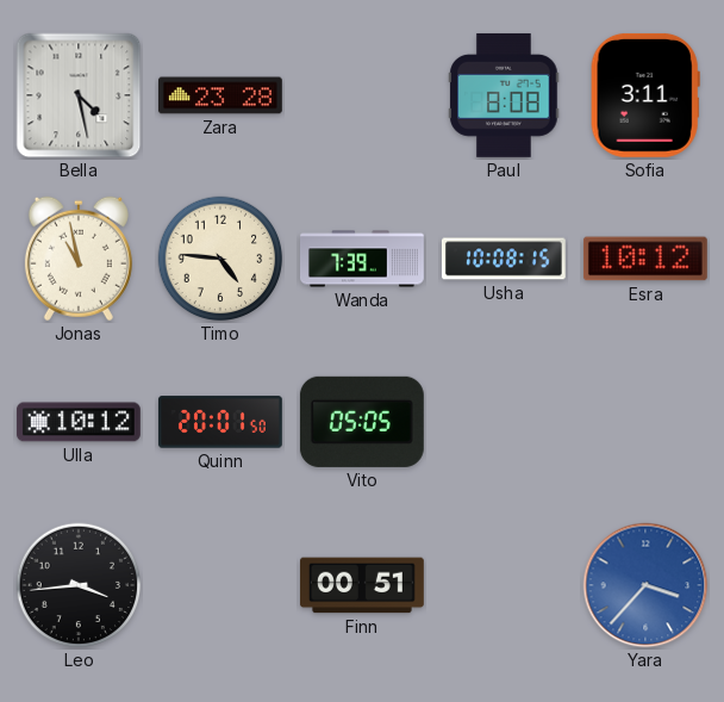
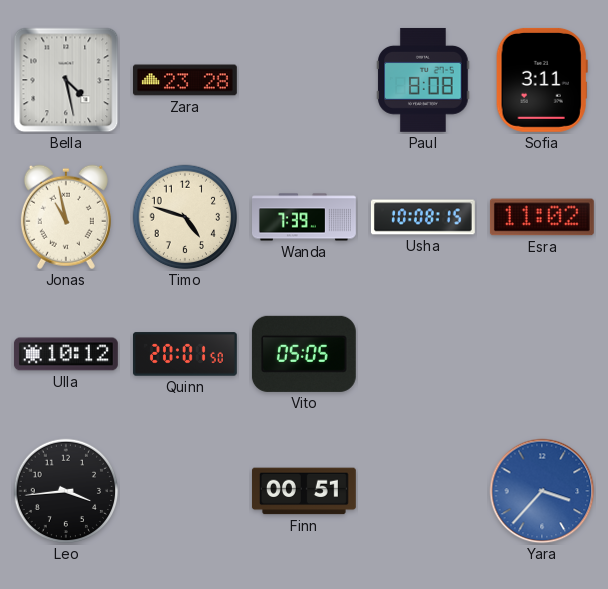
Timo: 4:46 -> 4:48
Esra: 10:12 -> 11:02
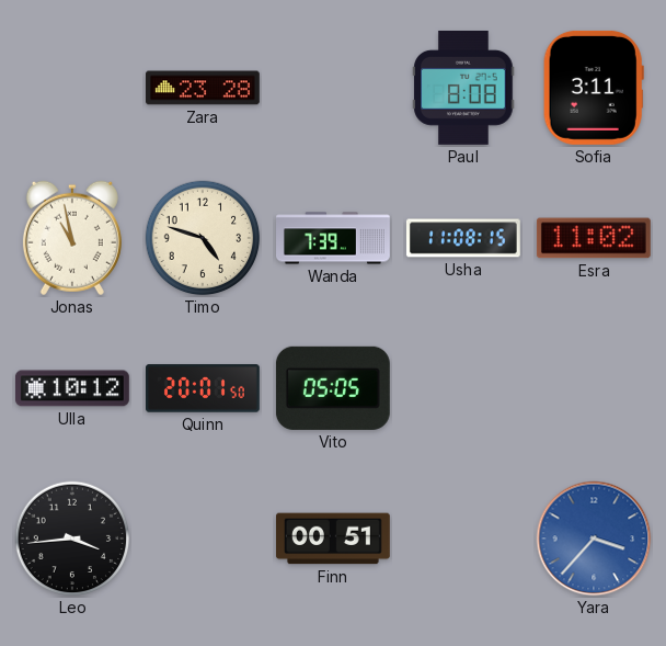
Bella: 4:28 -> none
Usha: 10:08 -> 11:08
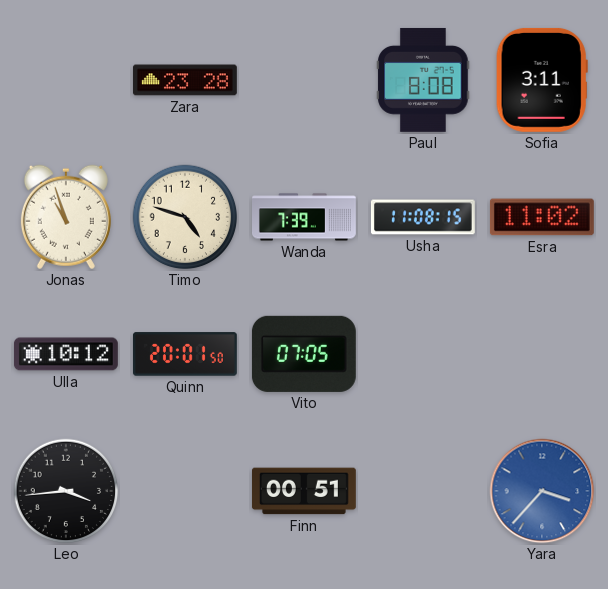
Jonas: 10:58 -> 10:57
Vito: 05:05 -> 07:05
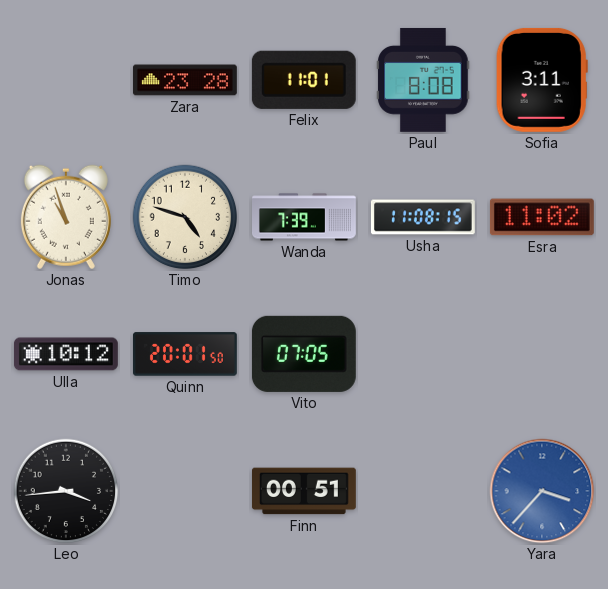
Felix: none -> 11:01
